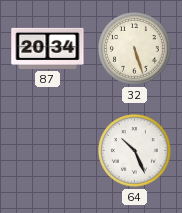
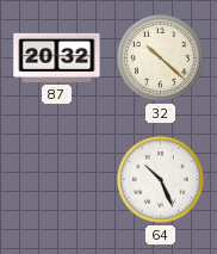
87: 20:34 -> 20:32
32: 5:27 -> 10:22
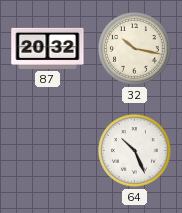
32: 10:22 -> 10:17
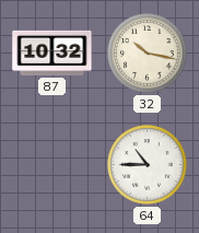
87: 20:32 -> 10:32
64: 10:26 -> 10:45
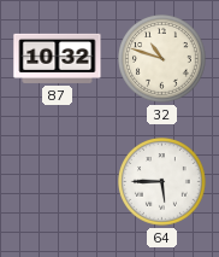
32: 10:17 -> 10:48
64: 10:45 -> 5:45
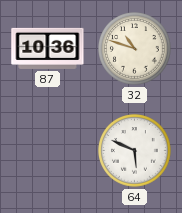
87: 10:32 -> 10:36
64: 5:45 -> 5:49
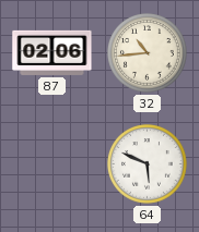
87: 10:36 -> 02:06
32: 10:48 -> 10:44
